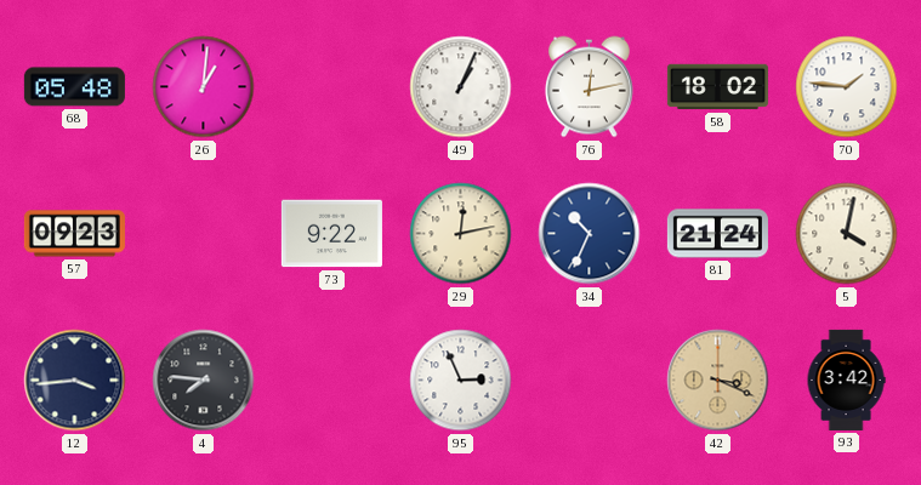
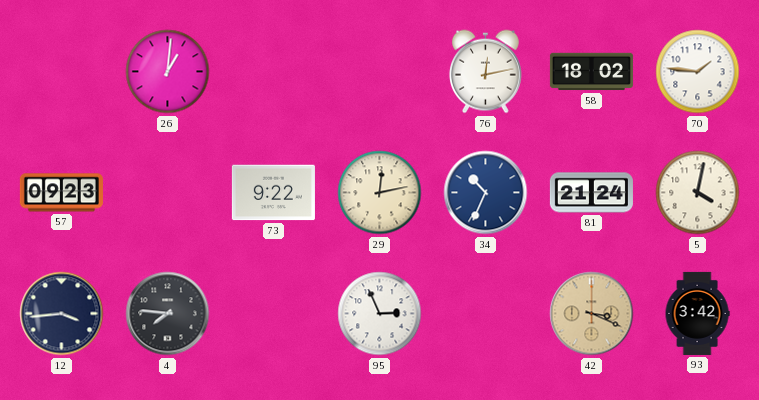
68: 05:48 -> none
49: 1:04 -> none
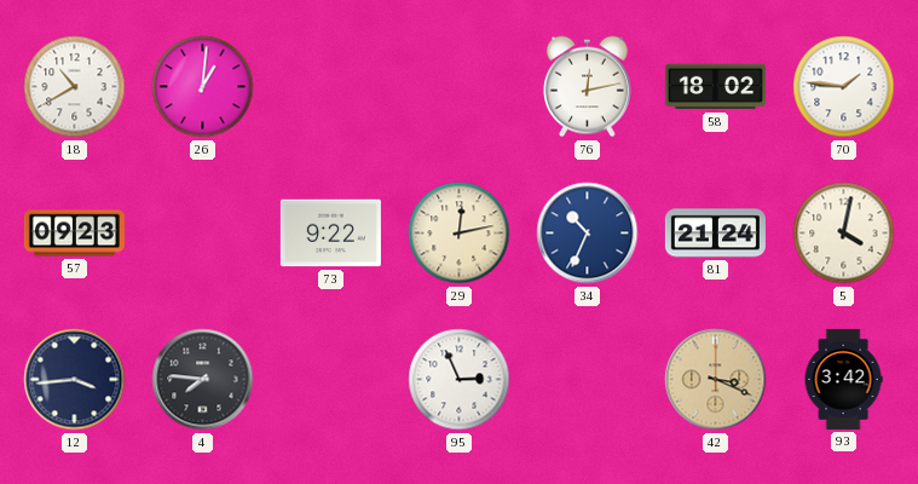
18: none -> 10:40
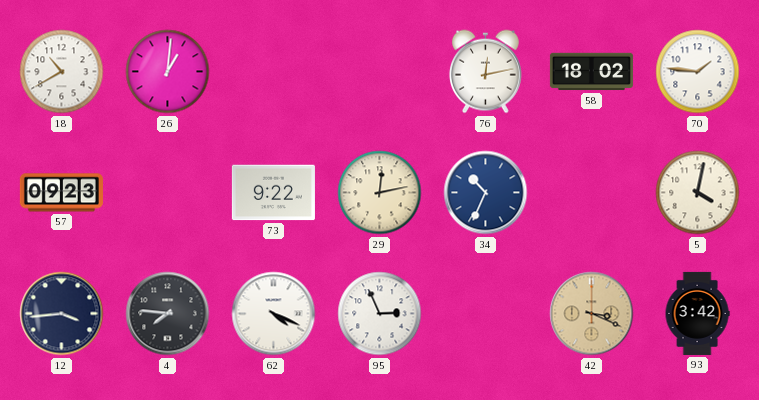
81: 21:24 -> none
62: none -> 4:19
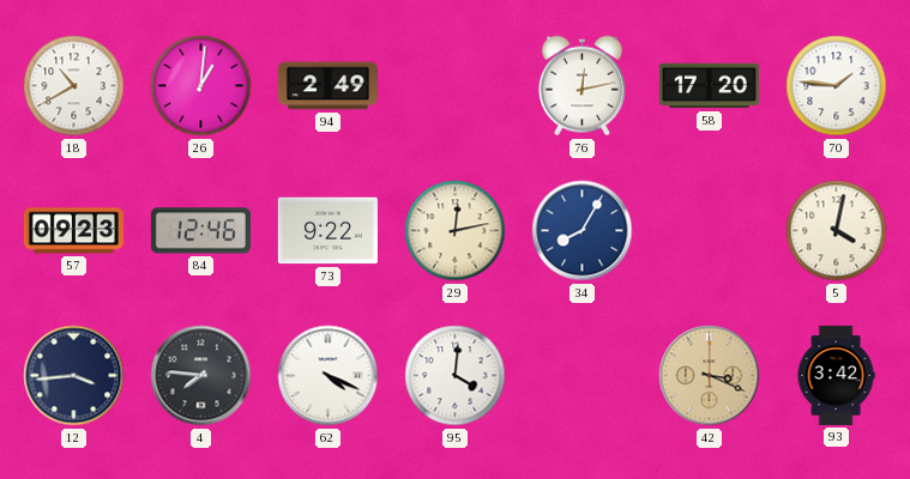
94: none -> 2:49
58: 18:02 -> 17:20
84: none -> 12:46
34: 10:34 -> 8:05
95: 2:56 -> 4:01
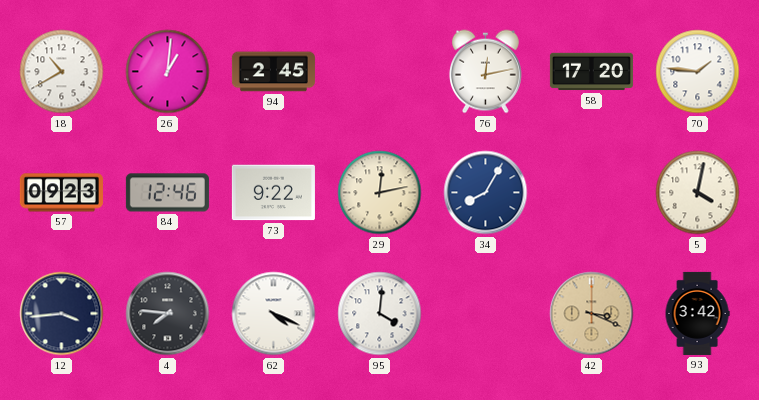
94: 2:49 -> 2:45
